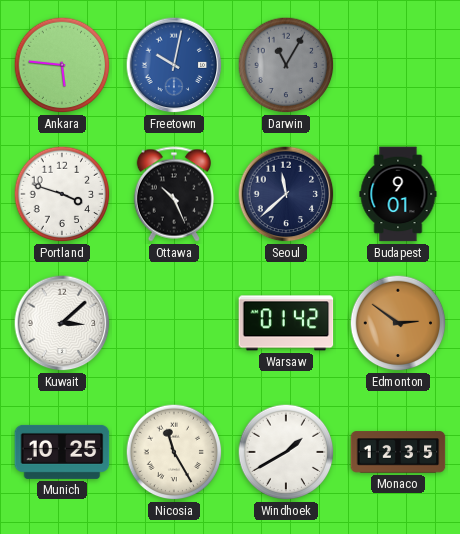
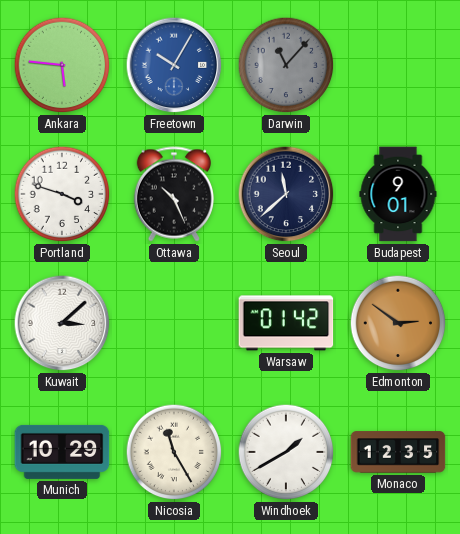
Freetown: 10:02 -> 10:05
Darwin: 11:05 -> 11:07
Munich: 10:25 -> 10:29
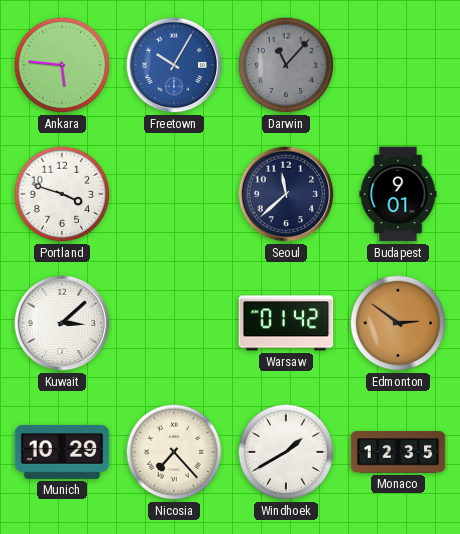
Ottawa: 10:26 -> none
Nicosia: 11:25 -> 7:23
